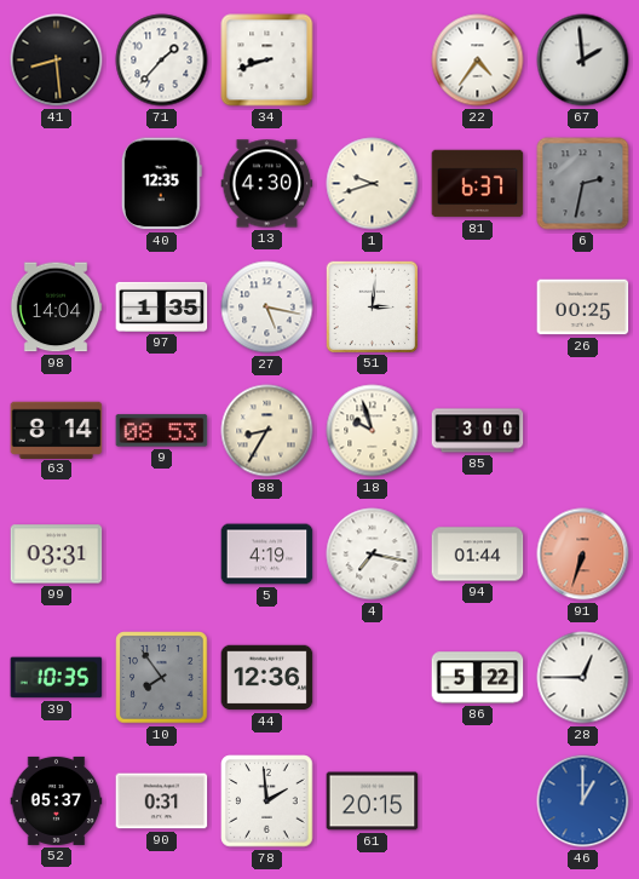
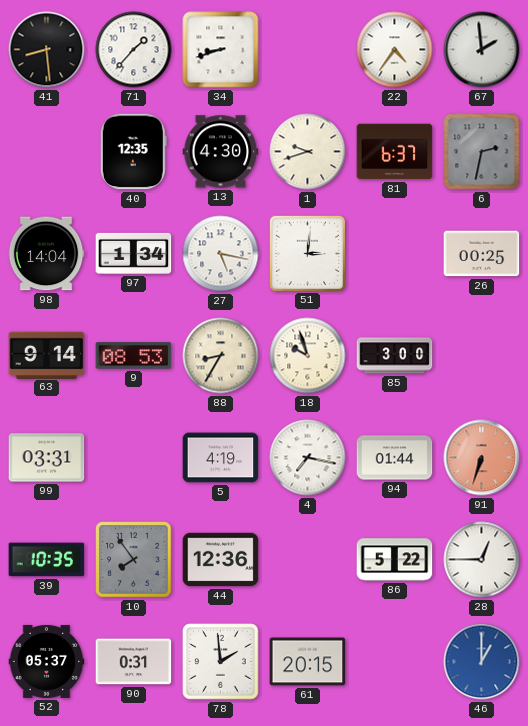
97: 1:35 -> 1:34
63: 8:14 -> 9:14
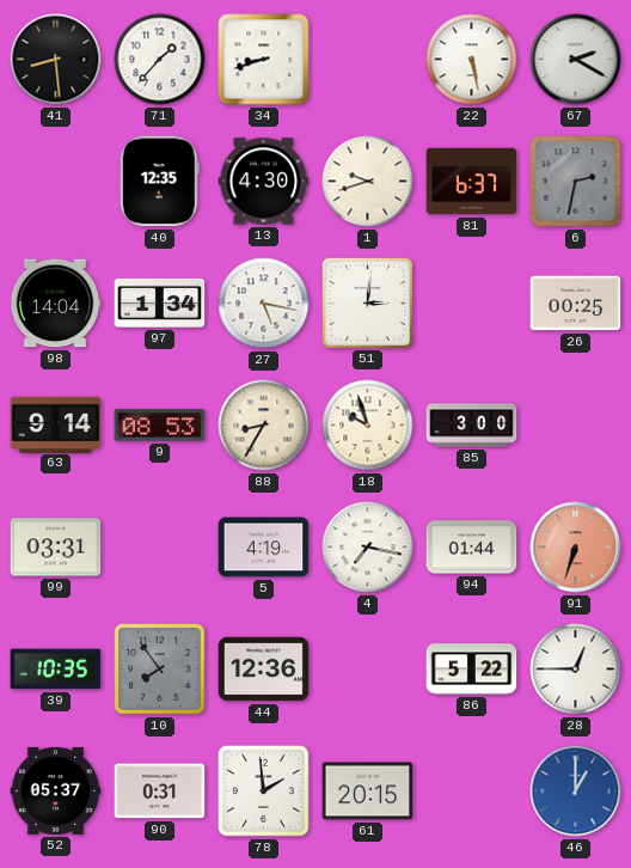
22: 4:36 -> 5:28
67: 1:59 -> 2:20
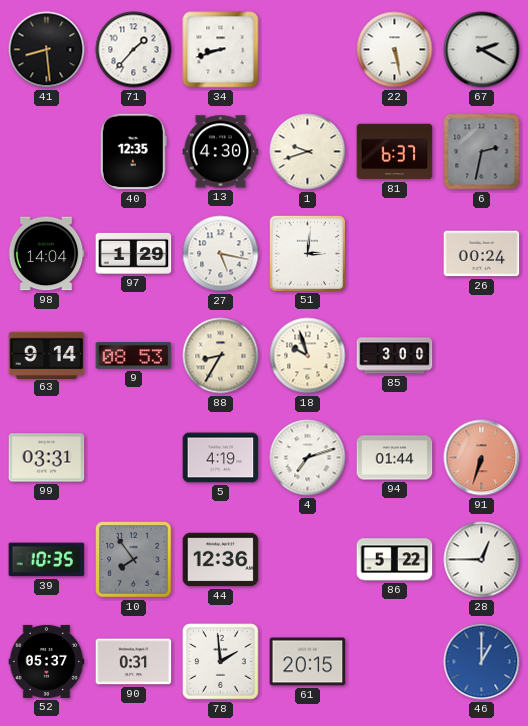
97: 1:34 -> 1:29
26: 00:25 -> 00:24
4: 7:17 -> 7:12
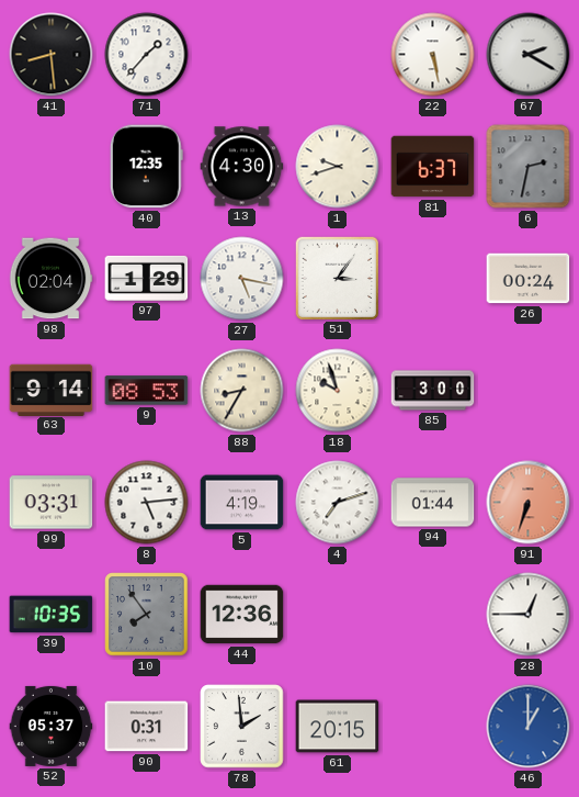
34: 8:42 -> none
98: 14:04 -> 02:04
51: 3:01 -> 3:06
8: none -> 5:14
86: 5:22 -> none
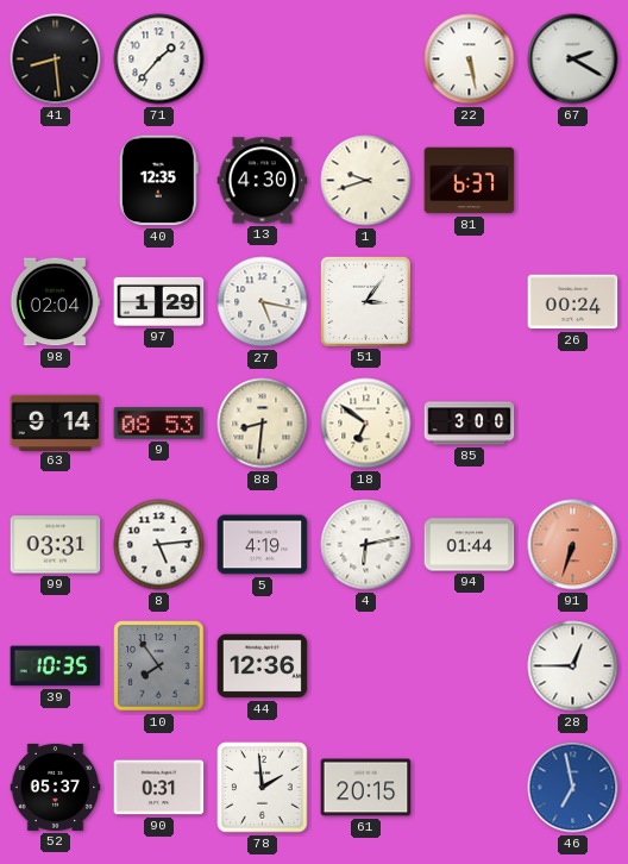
6: 2:32 -> none
88: 8:35 -> 8:31
18: 9:57 -> 6:51
4: 7:12 -> 6:13
46: 1:00 -> 6:58
